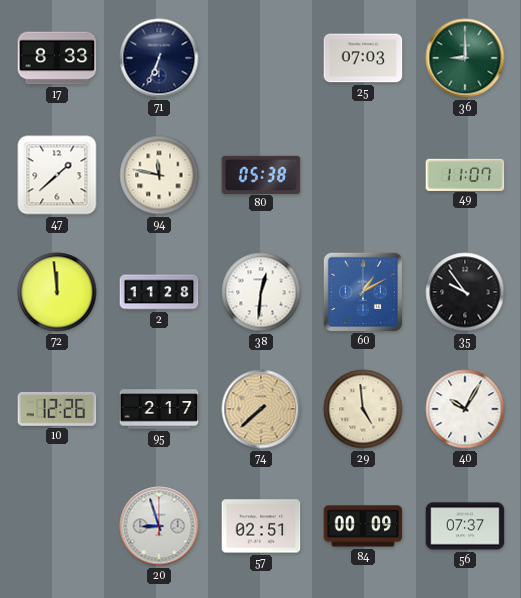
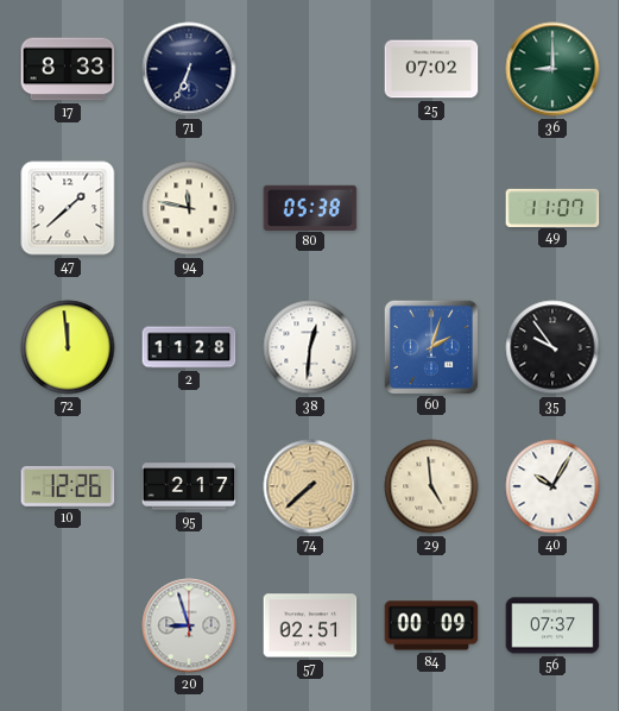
25: 07:03 -> 07:02
60: 1:10 -> 2:03
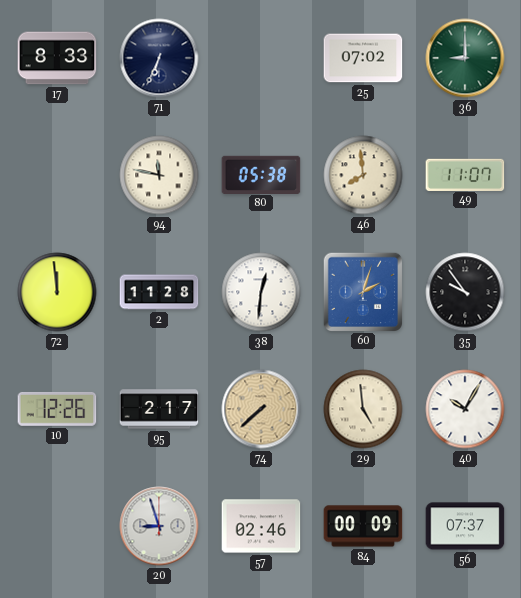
47: 1:38 -> none
46: none -> 7:59
57: 02:51 -> 02:46
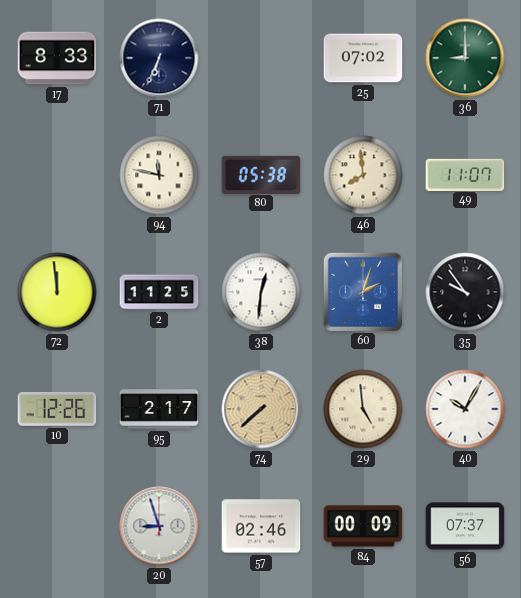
2: 11:28 -> 11:25
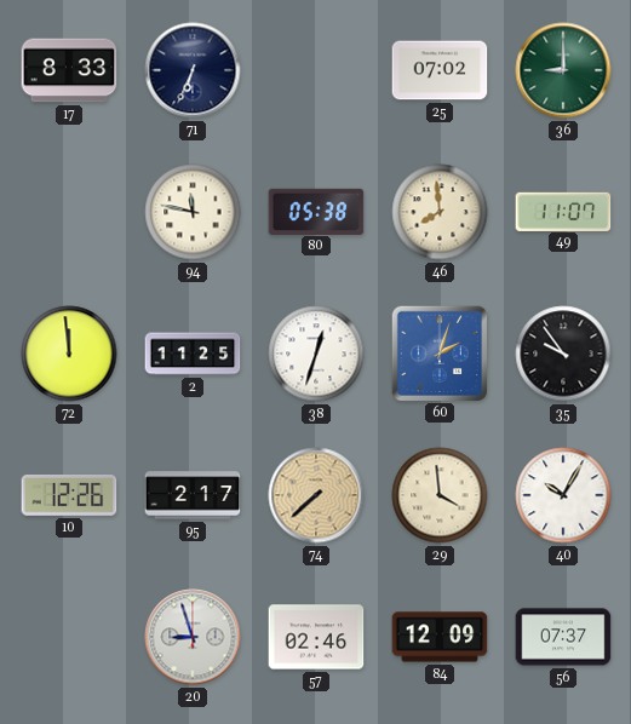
38: 12:31 -> 12:33
29: 4:59 -> 3:59
84: 00:09 -> 12:09
